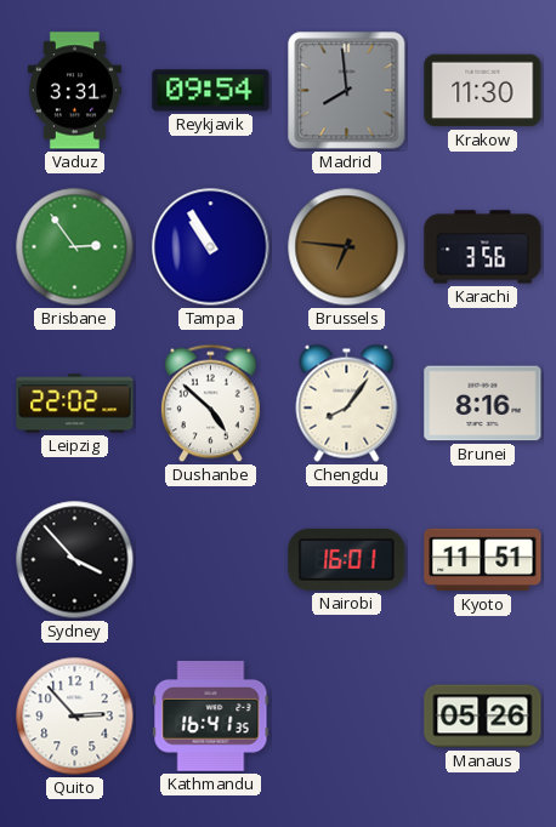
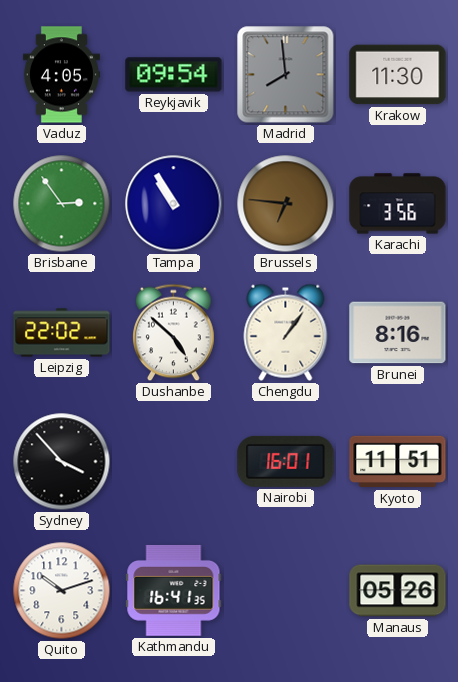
Vaduz: 3:31 -> 4:05
Chengdu: 8:06 -> 1:06
Quito: 2:53 -> 10:12
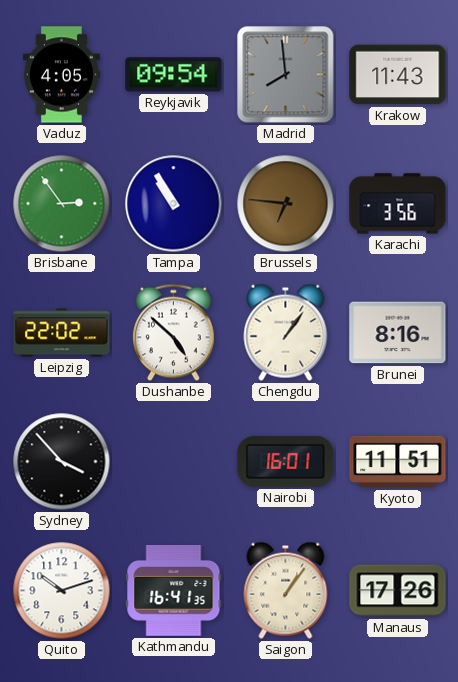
Krakow: 11:30 -> 11:43
Saigon: none -> 1:06
Manaus: 05:26 -> 17:26
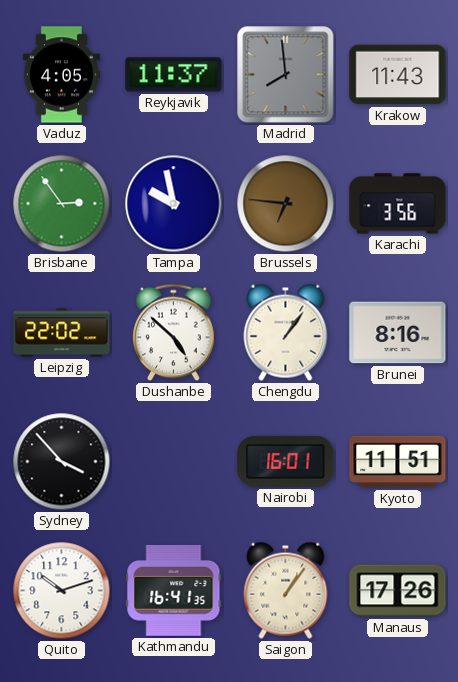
Reykjavik: 09:54 -> 11:37
Tampa: 10:55 -> 9:58
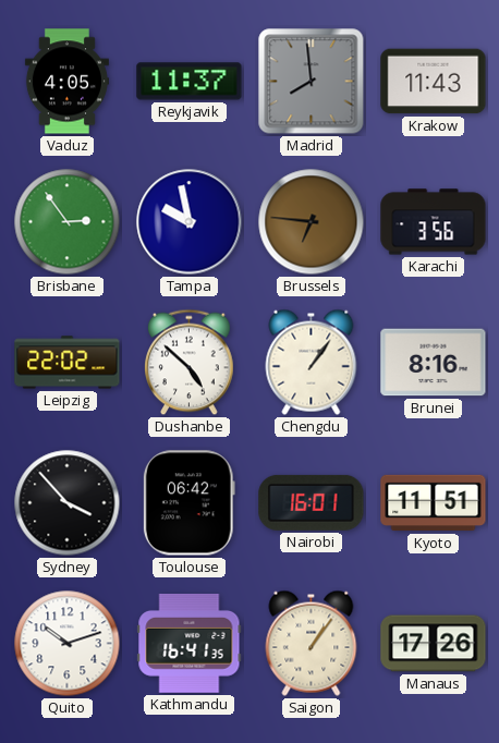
Toulouse: none -> 06:42
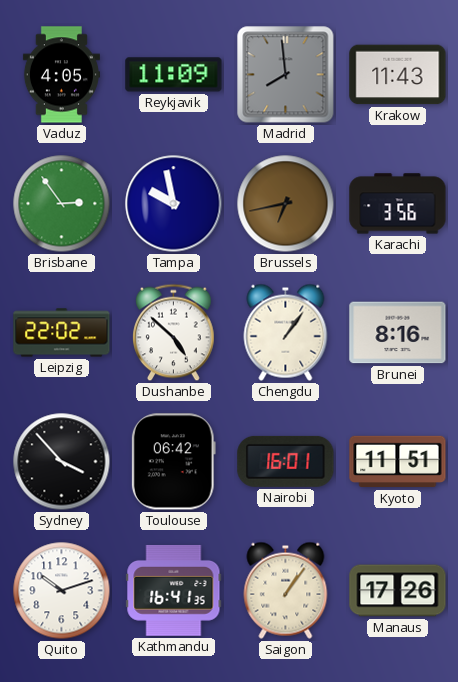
Reykjavik: 11:37 -> 11:09
Brussels: 6:46 -> 6:43
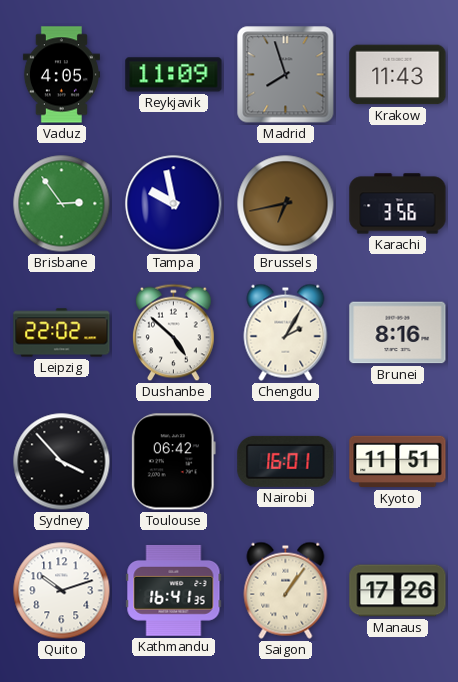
Madrid: 7:59 -> 7:57
Chengdu: 1:06 -> 2:05
